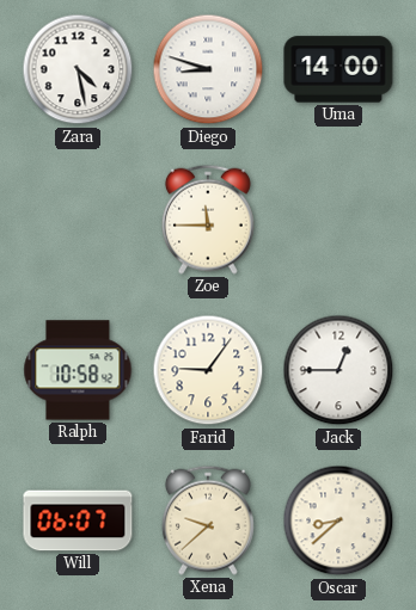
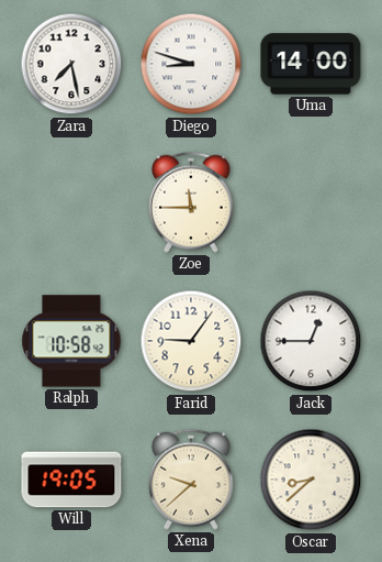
Zara: 4:28 -> 7:28
Will: 06:07 -> 19:05
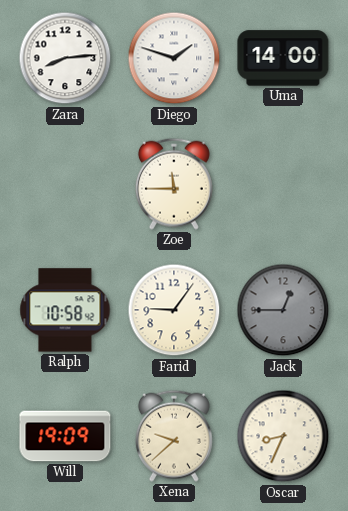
Zara: 7:28 -> 8:14
Diego: 8:48 -> 1:48
Jack dial: white -> grey
Will: 19:05 -> 19:09
Oscar: 8:38 -> 8:34
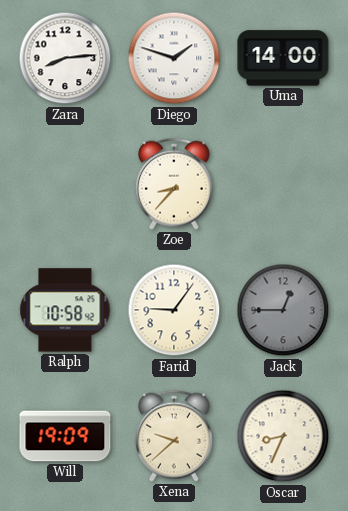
Zoe: 11:45 -> 8:37
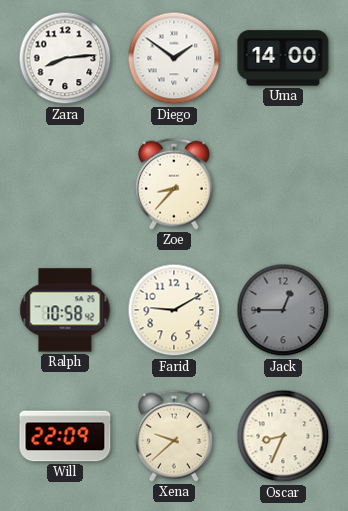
Diego: 1:48 -> 1:51
Farid: 9:06 -> 9:10
Will: 19:09 -> 22:09
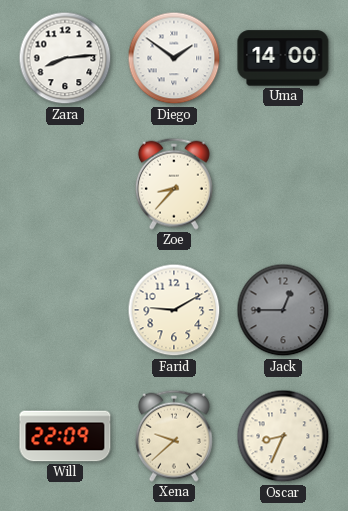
Ralph: 10:58 -> none
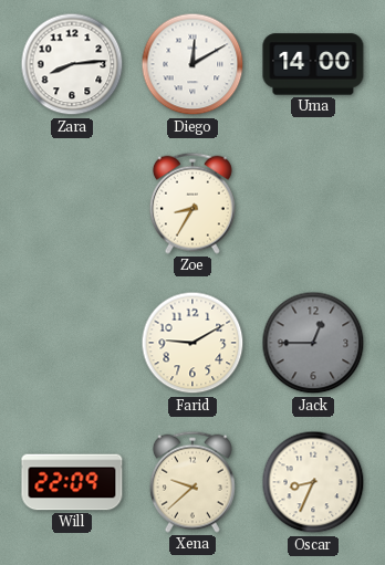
Diego: 1:51 -> 12:10
Zoe: 8:37 -> 8:35
